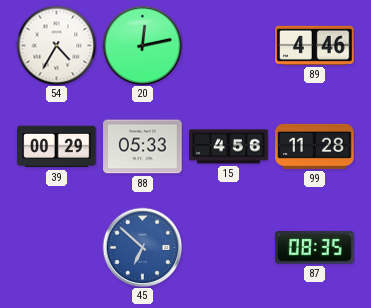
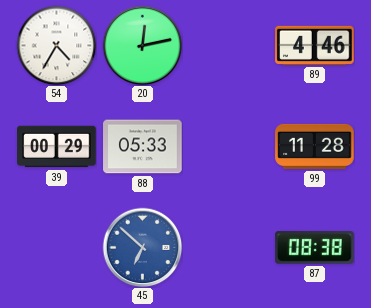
15: 4:56 -> none
87: 08:35 -> 08:38
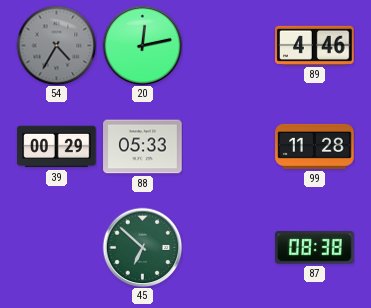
54 dial: white -> grey
45 dial: blue -> green
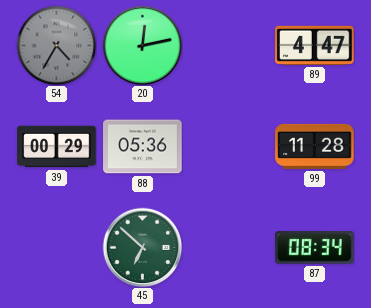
89: 4:46 -> 4:47
88: 05:33 -> 05:36
87: 08:38 -> 08:34
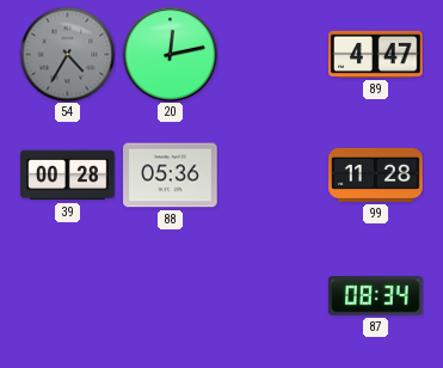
39: 00:29 -> 00:28
45: 6:52 -> none
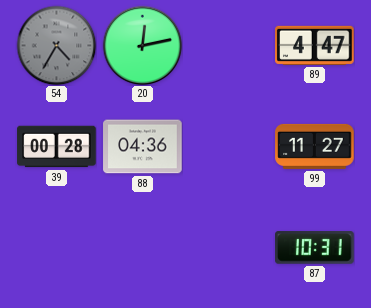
88: 05:36 -> 04:36
99: 11:28 -> 11:27
87: 08:34 -> 10:31
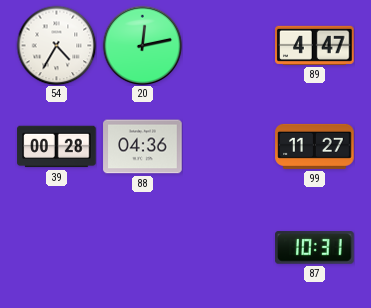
54 dial: grey -> white
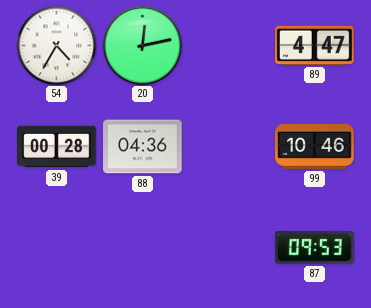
99: 11:27 -> 10:46
87: 10:31 -> 09:53
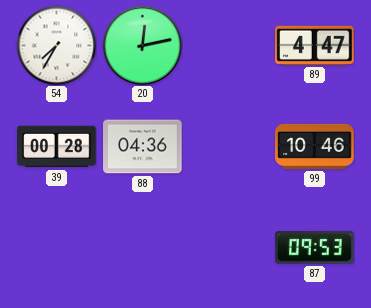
54: 4:35 -> 7:35
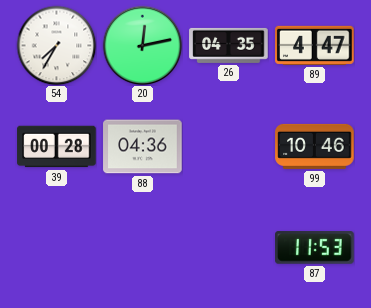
26: none -> 04:35
87: 09:53 -> 11:53
